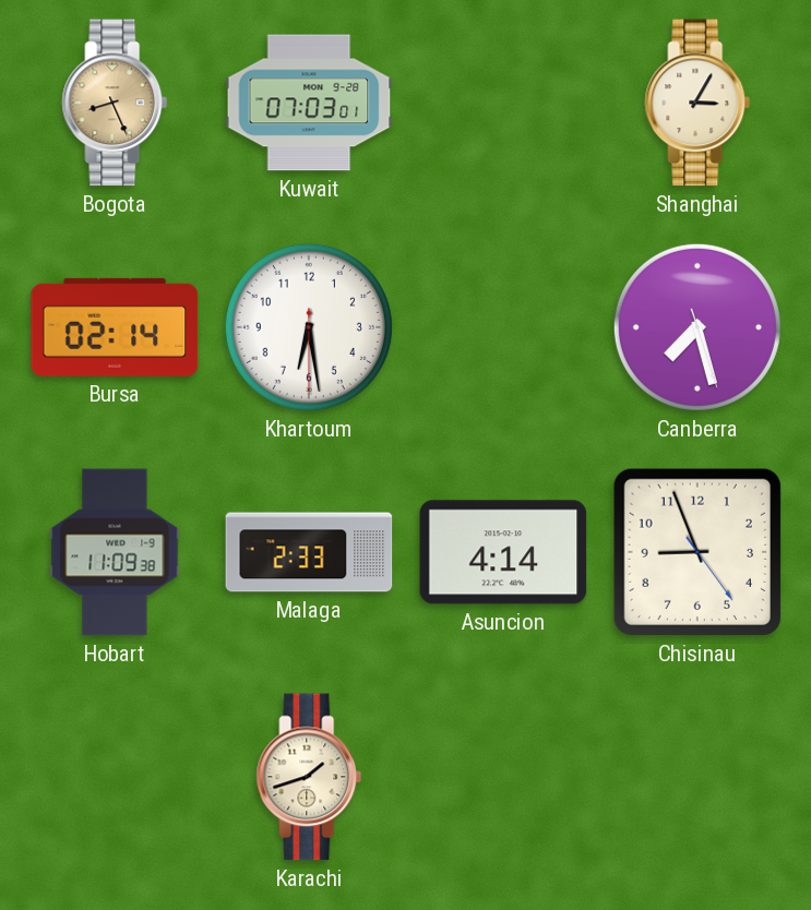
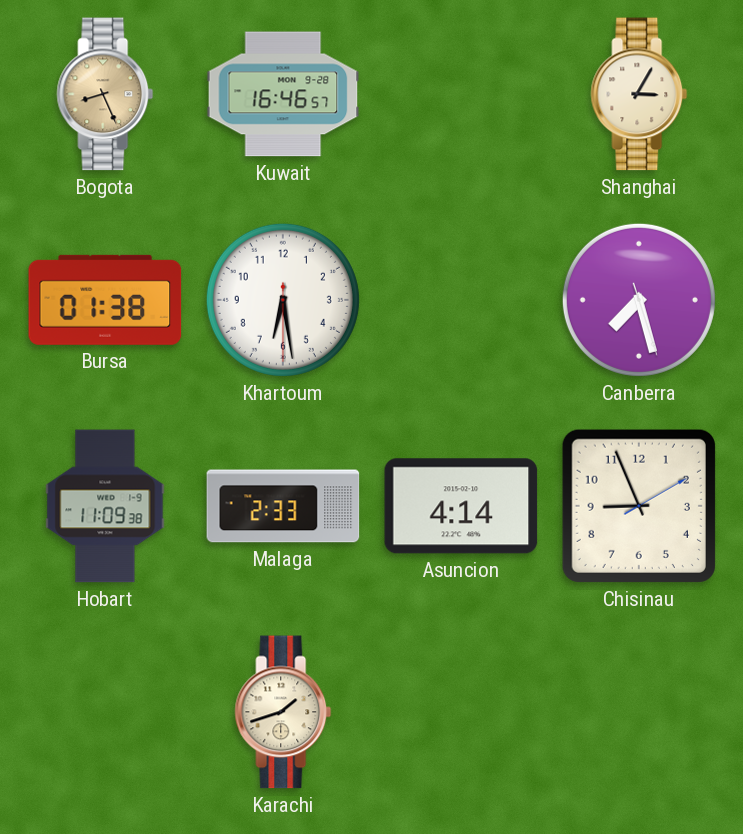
Kuwait: 07:03 -> 16:46
Bursa: 02:14 -> 01:38
Chisinau: 8:56:24 -> 8:56:10
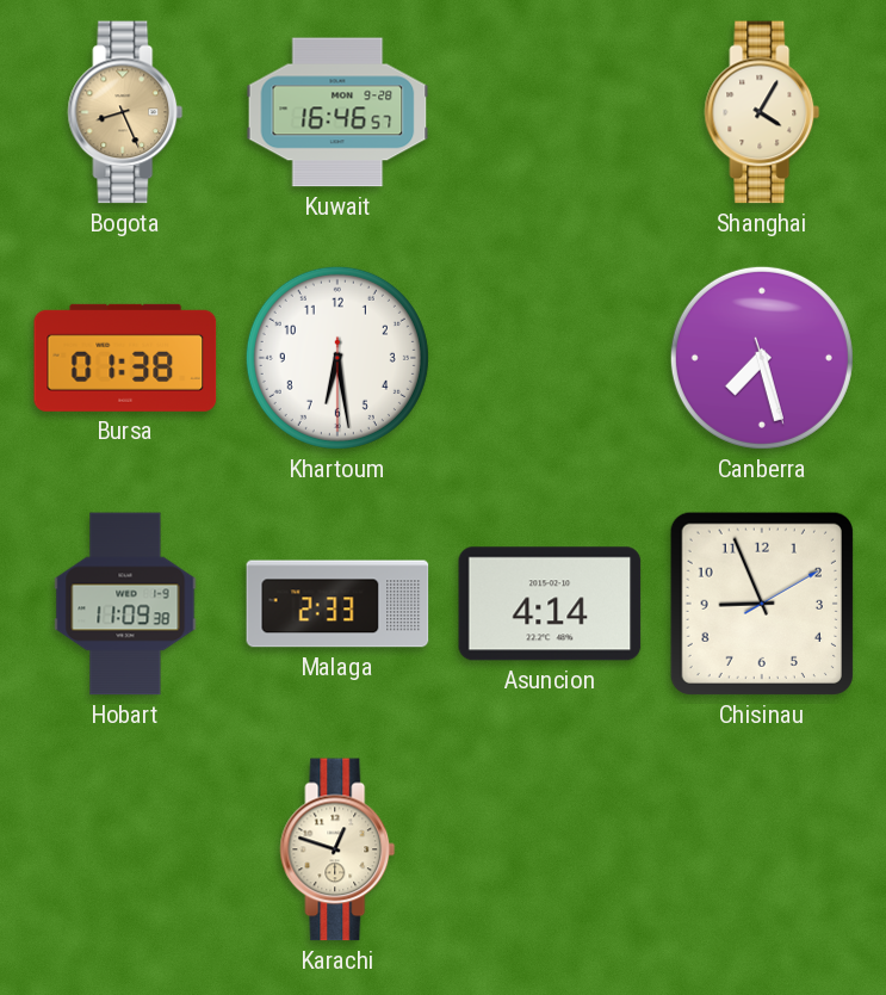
Shanghai: 3:05 -> 4:05
Karachi: 1:42 -> 12:48
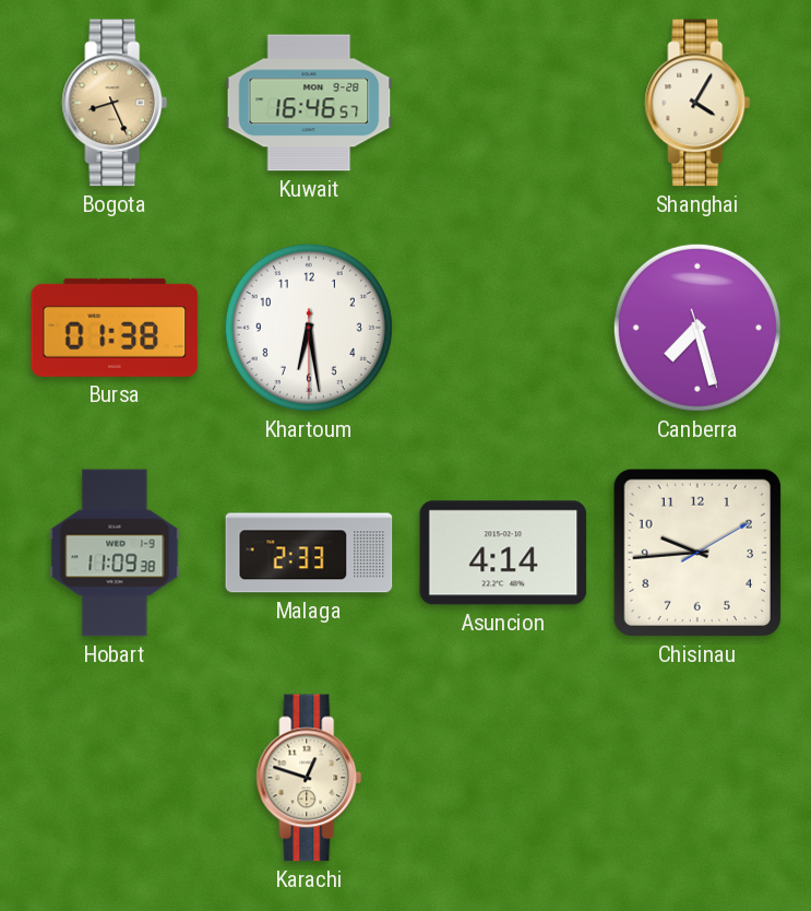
Chisinau: 8:56 -> 9:44
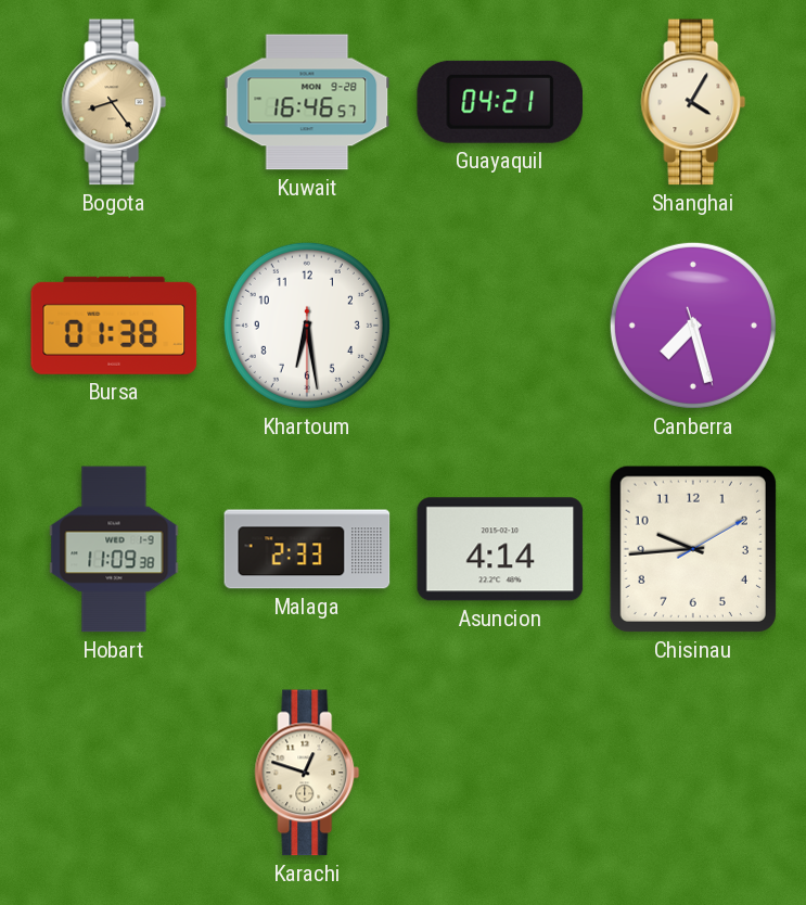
Bogota: 8:26 -> 8:24
Guayaquil: none -> 04:21
